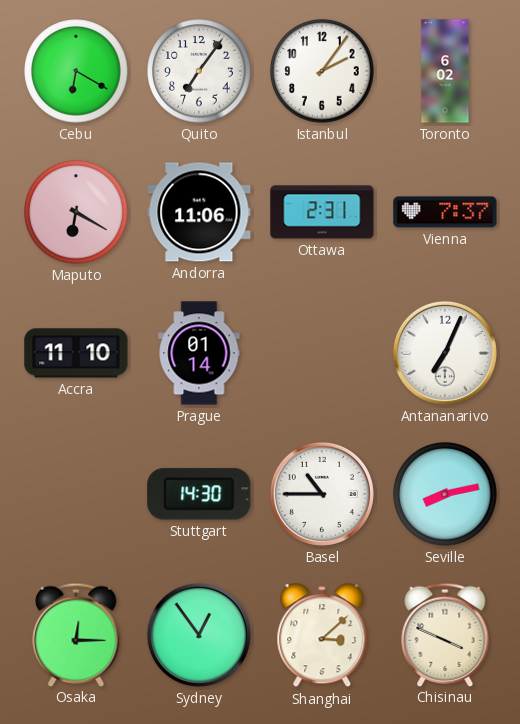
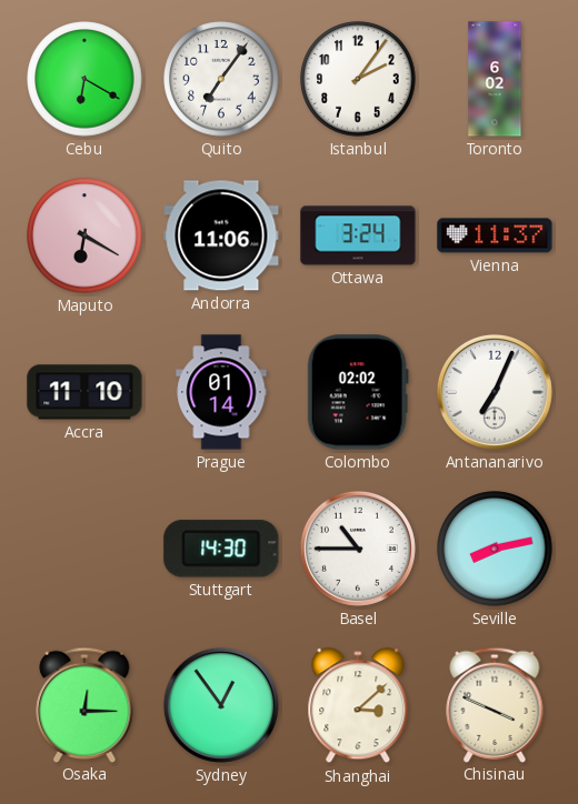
Ottawa: 2:31 -> 3:24
Vienna: 7:37 -> 11:37
Colombo: none -> 02:02
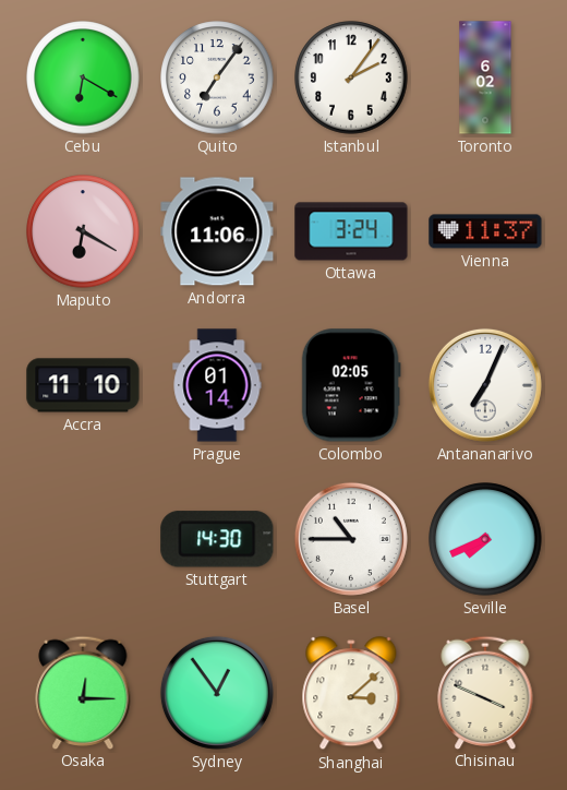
Colombo: 02:02 -> 02:05
Seville: 8:13 -> 7:41
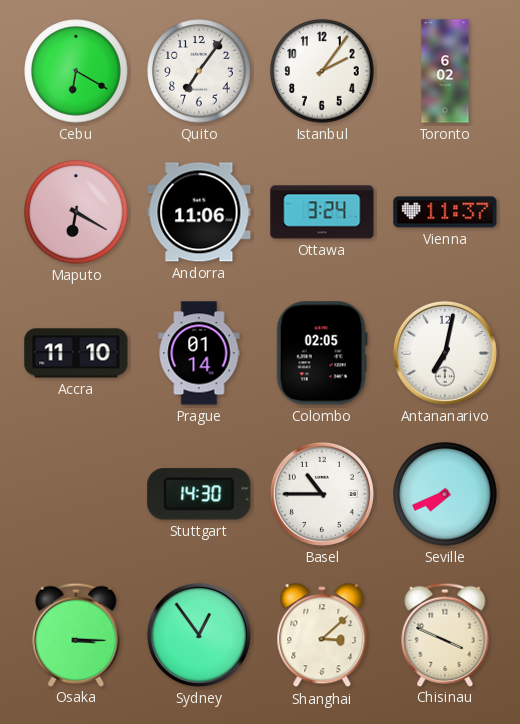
Antananarivo: 7:04 -> 7:02
Osaka: 12:15 -> 3:15
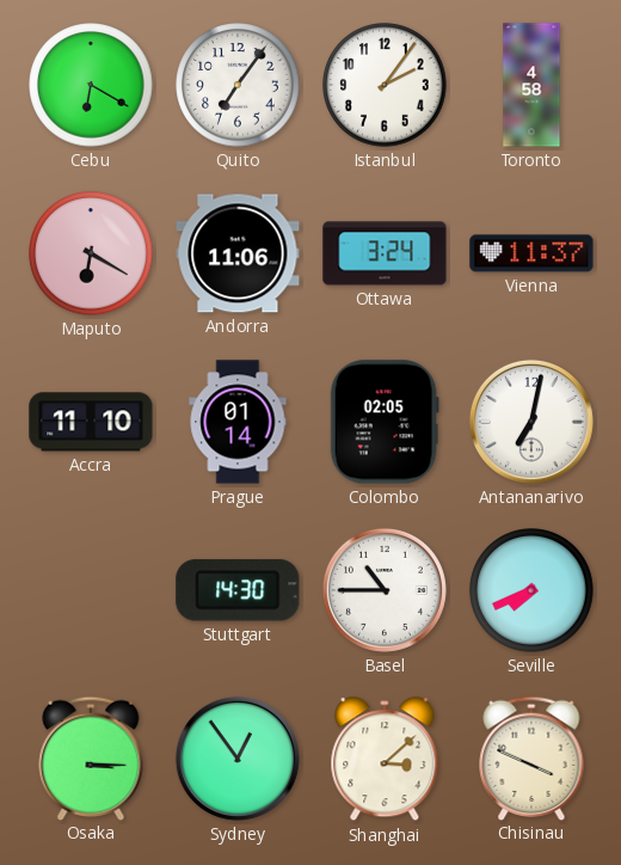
Toronto: 6:02 -> 4:58
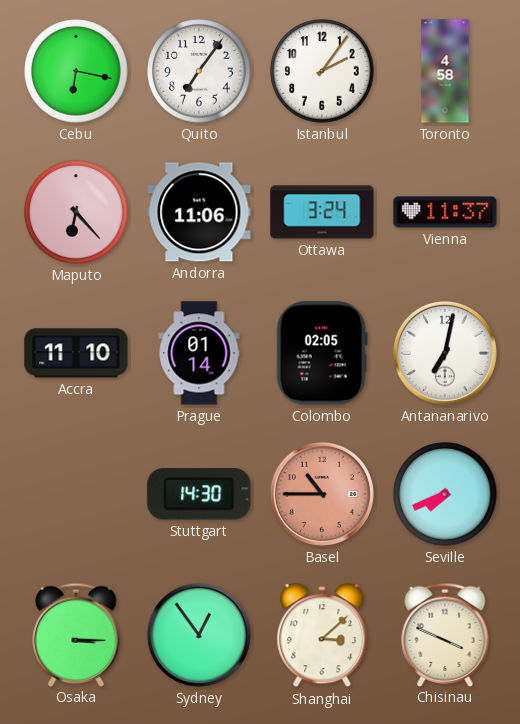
Cebu: 6:20 -> 6:17
Maputo: 6:20 -> 6:23
Basel dial: white -> salmon
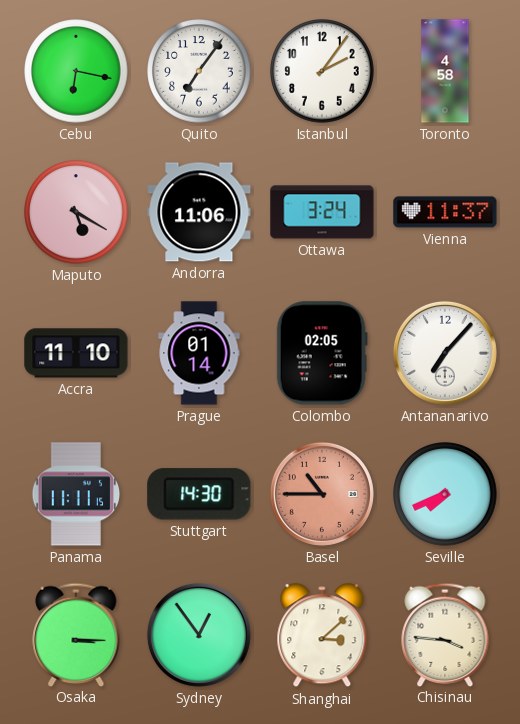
Maputo: 6:23 -> 5:20
Antananarivo: 7:02 -> 7:07
Panama: none -> 11:11
Chisinau: 3:49 -> 3:46
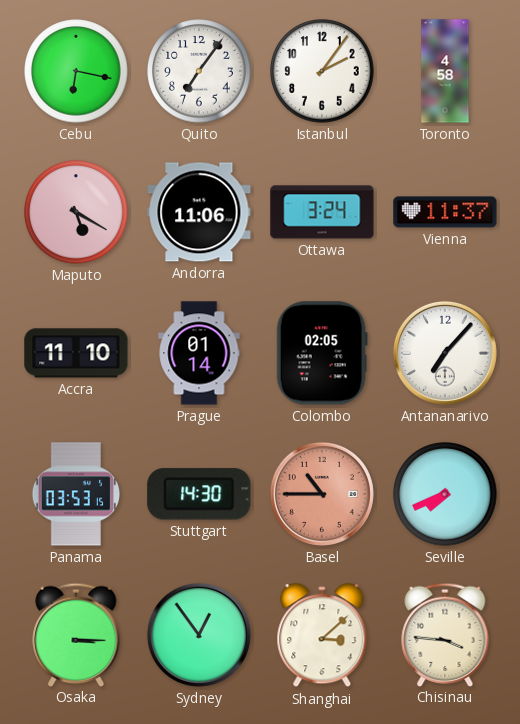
Panama: 11:11 -> 03:53
